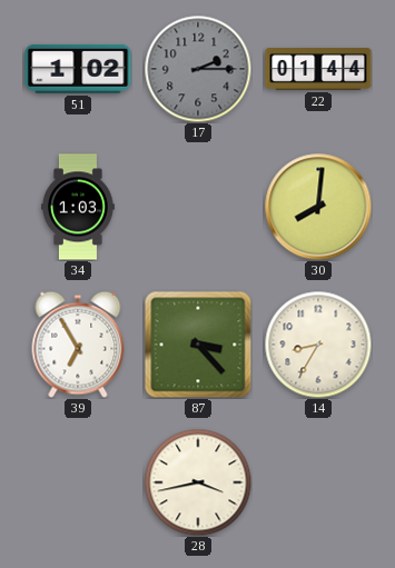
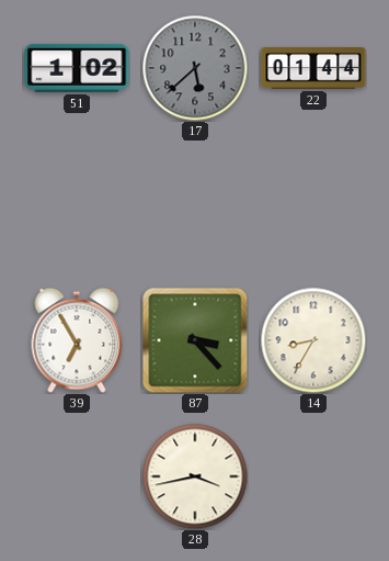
17: 2:15 -> 5:38
34: 1:03 -> none
30: 8:01 -> none
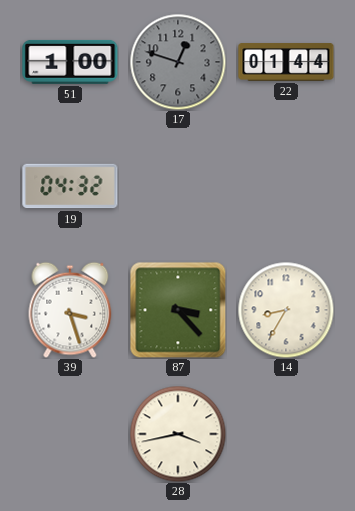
51: 1:02 -> 1:00
17: 5:38 -> 12:48
19: none -> 04:32
39: 6:55 -> 3:27
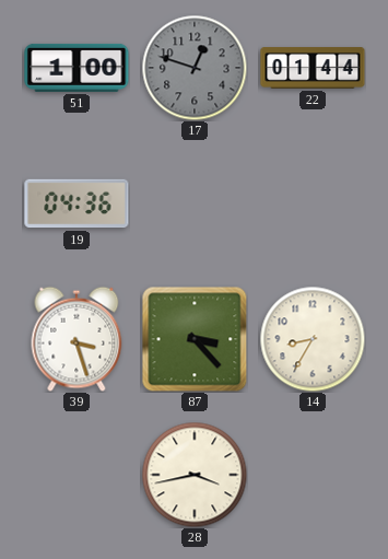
19: 04:32 -> 04:36
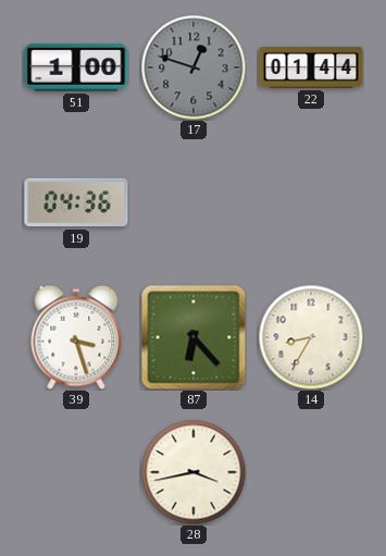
87: 3:23 -> 6:23
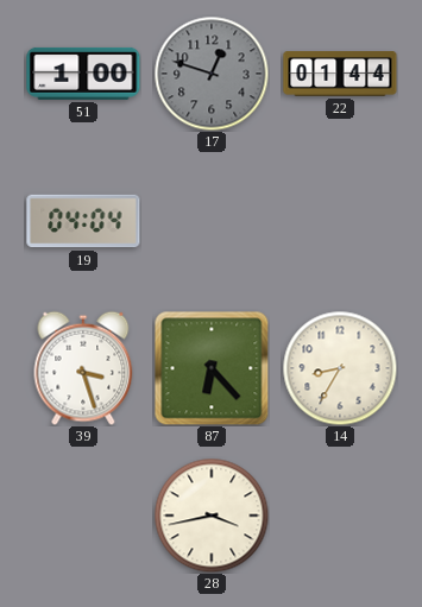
19: 04:36 -> 04:04
